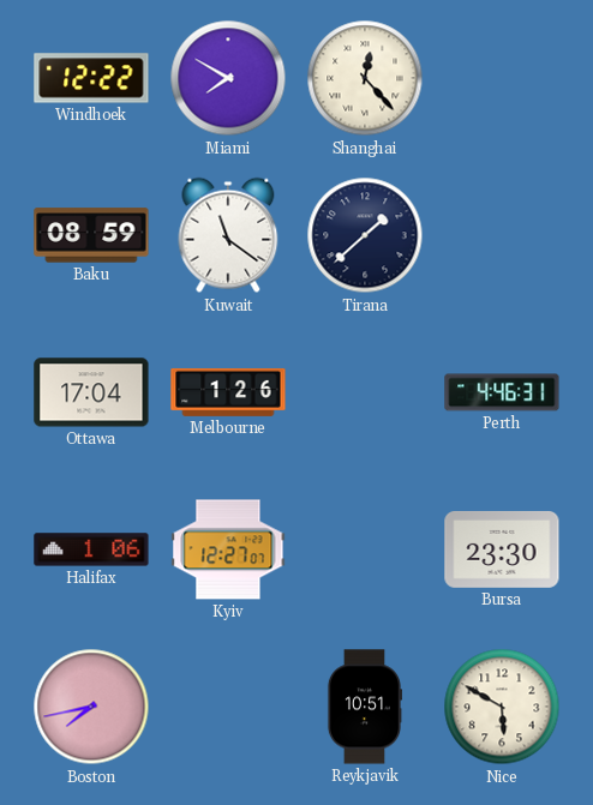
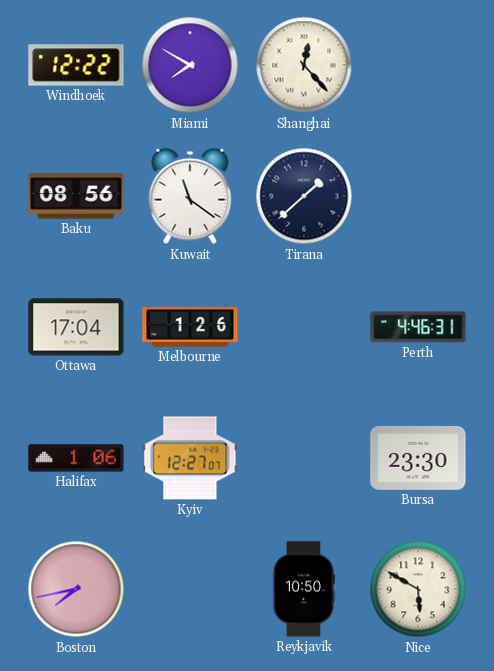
Baku: 08:59 -> 08:56
Reykjavik: 10:51 -> 10:50
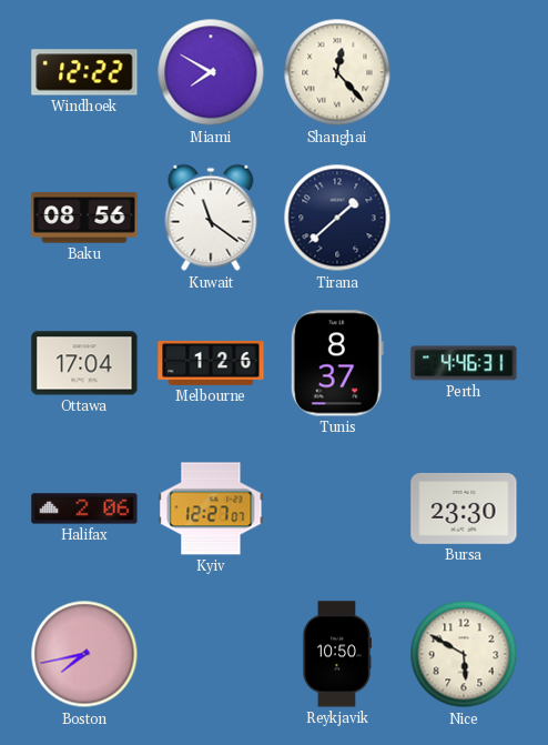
Tunis: none -> 8:37
Halifax: 1:06 -> 2:06
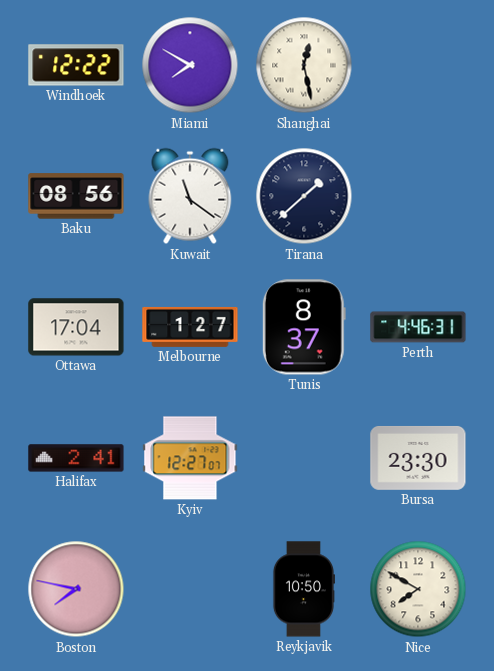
Shanghai: 12:23 -> 12:28
Melbourne: 1:26 -> 1:27
Halifax: 2:06 -> 2:41
Boston: 7:43 -> 7:47
Nice: 5:50 -> 7:50
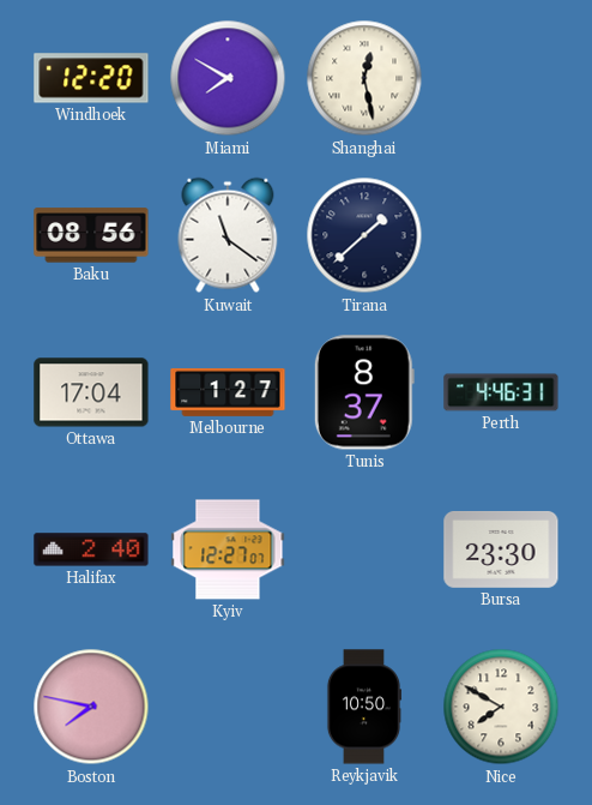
Windhoek: 12:22 -> 12:20
Halifax: 2:41 -> 2:40
